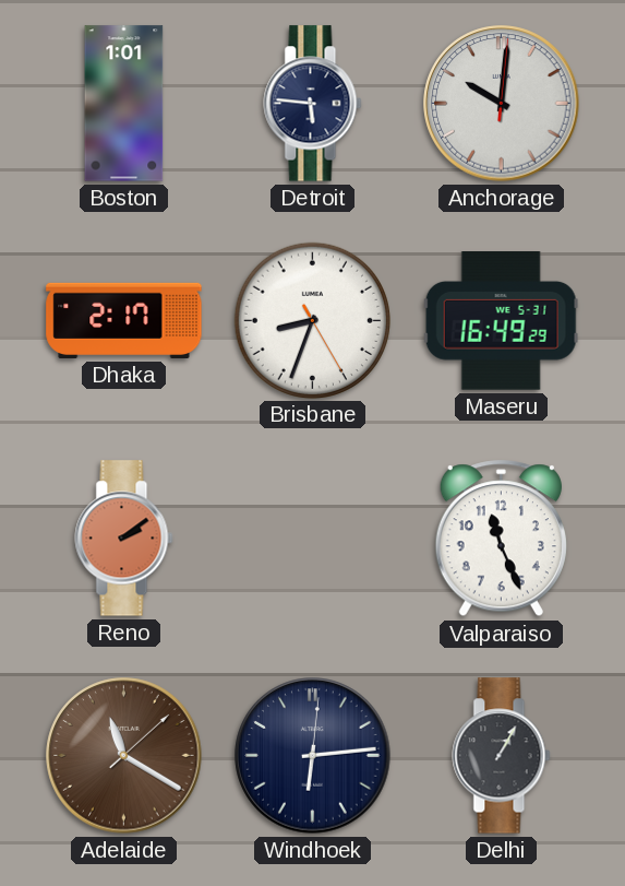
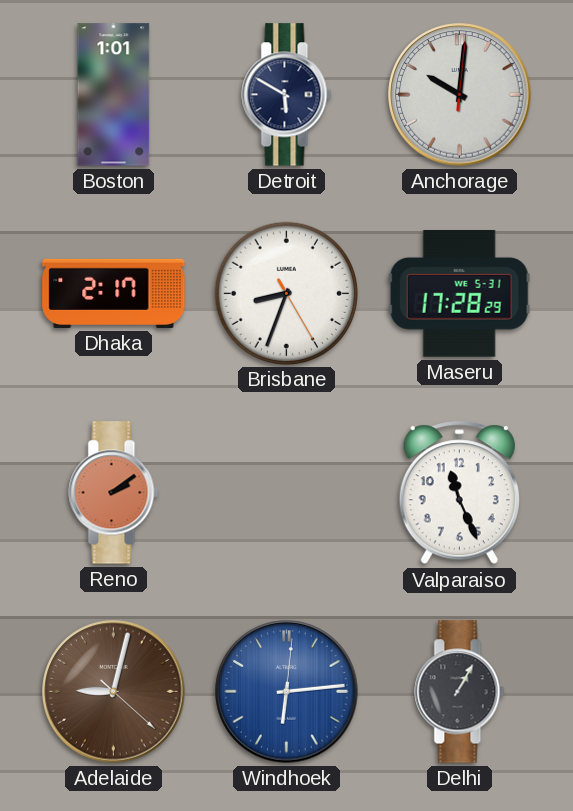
Detroit: 5:46 -> 5:50
Maseru: 16:49 -> 17:28
Adelaide: 11:20 -> 9:02
Windhoek dial: navy -> blue
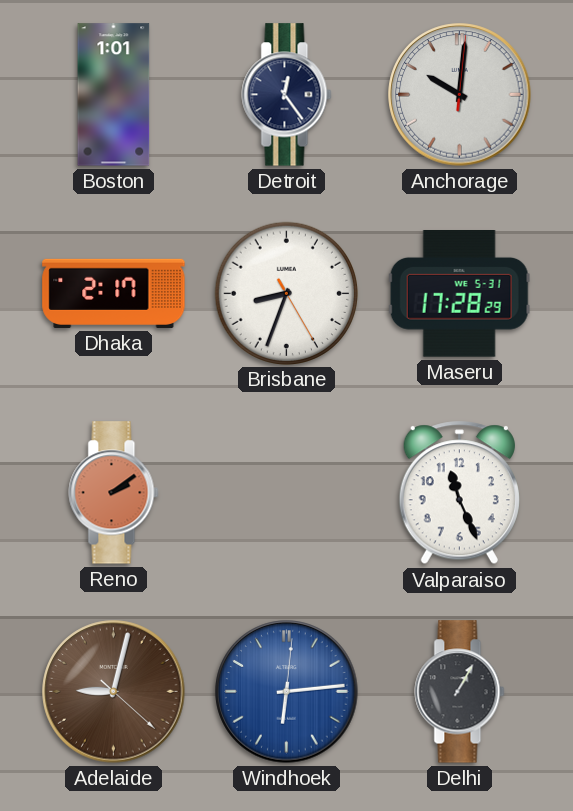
Detroit: 5:50 -> 12:24
